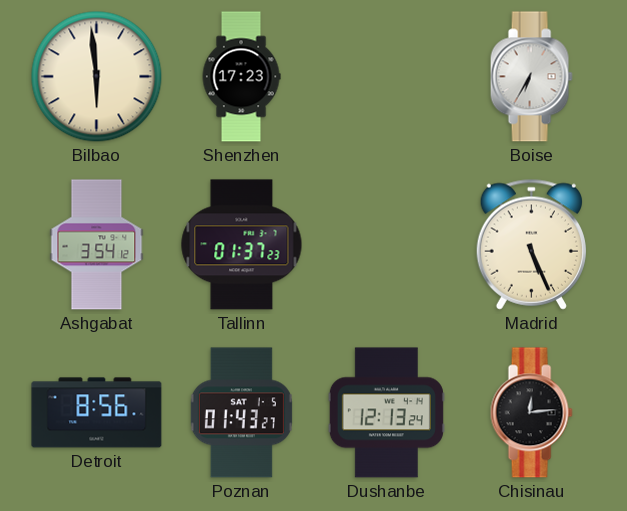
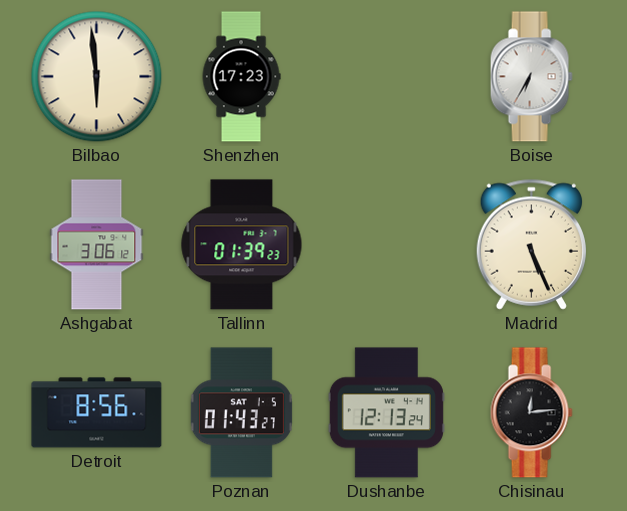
Ashgabat: 3:54 -> 3:06
Tallinn: 01:37 -> 01:39
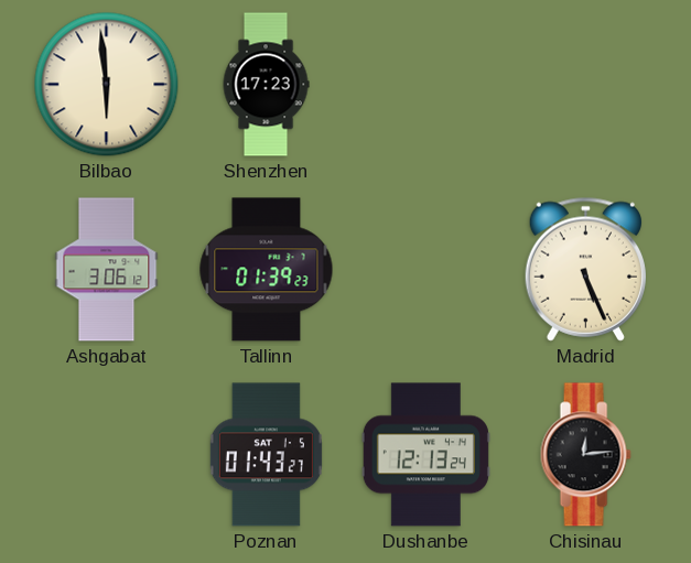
Boise: 6:35 -> none
Detroit: 8:56 -> none
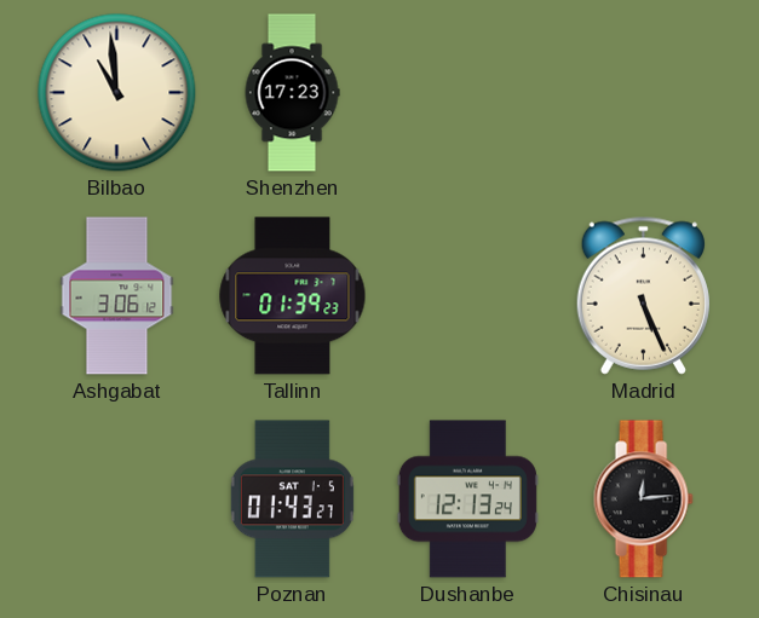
Bilbao: 5:59 -> 10:59
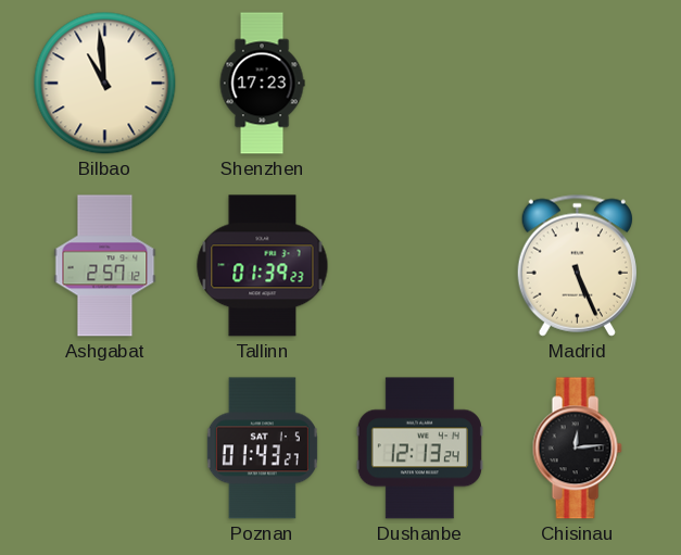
Ashgabat: 3:06 -> 2:57
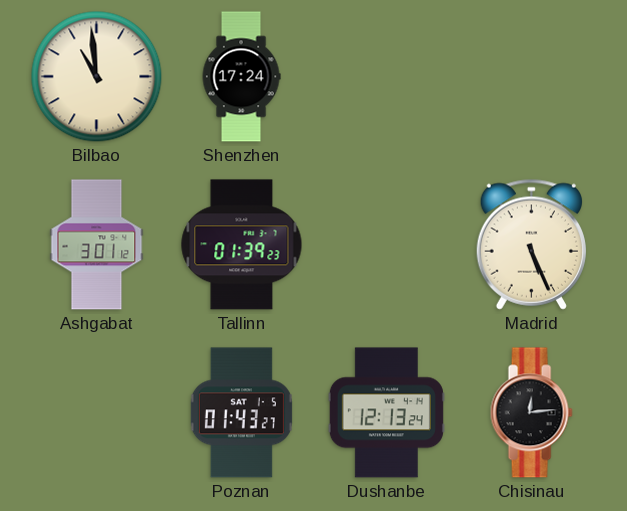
Shenzhen: 17:23 -> 17:24
Ashgabat: 2:57 -> 3:01
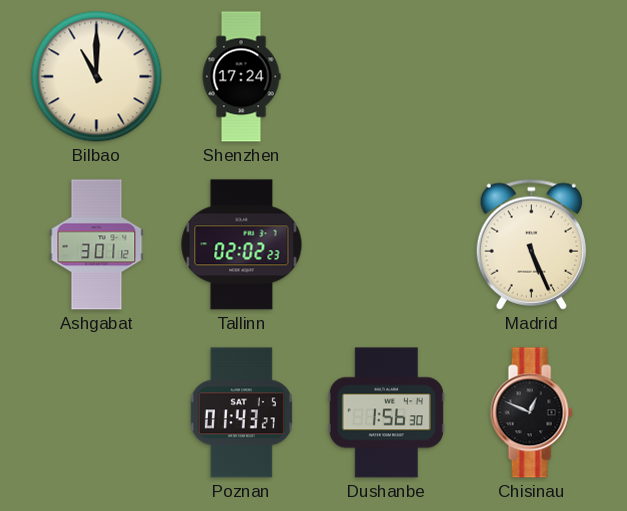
Bilbao: 10:59 -> 11:00
Tallinn: 01:39 -> 02:02
Dushanbe: 12:13 -> 1:56
Chisinau: 12:14 -> 12:49
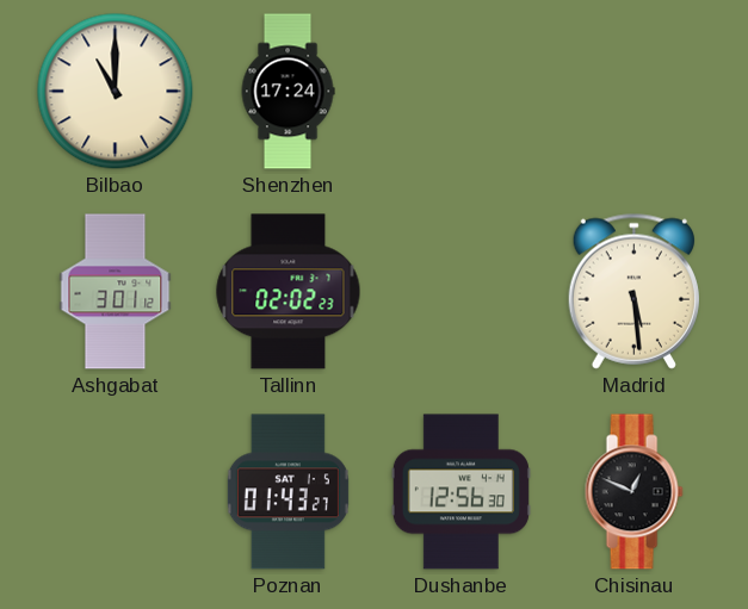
Madrid: 5:26 -> 5:29
Dushanbe: 1:56 -> 12:56
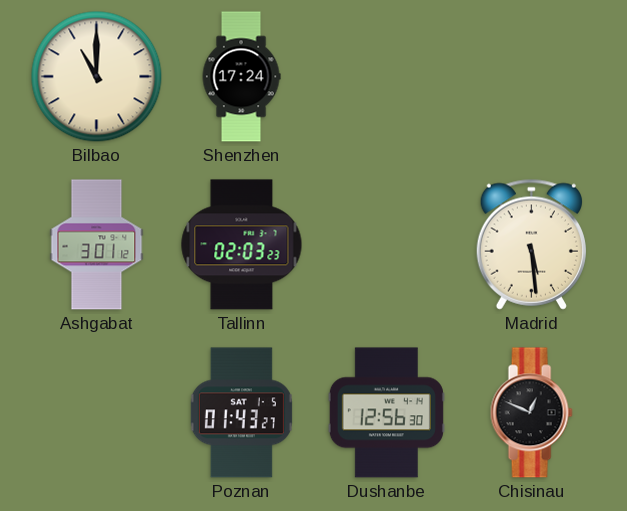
Tallinn: 02:02 -> 02:03
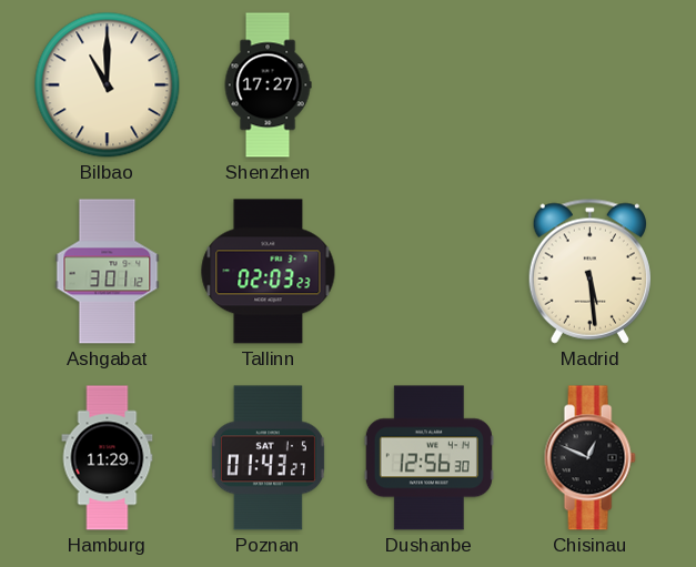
Shenzhen: 17:24 -> 17:27
Hamburg: none -> 11:29
